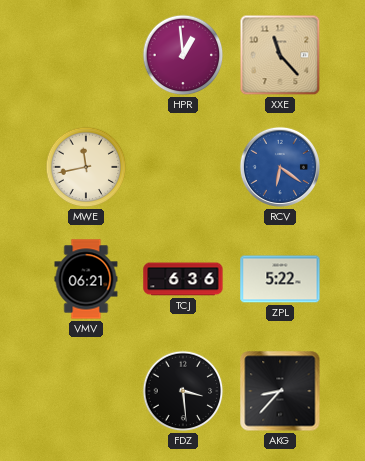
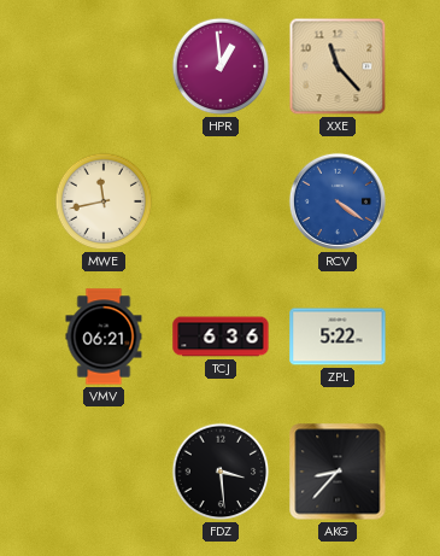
RCV: 6:21 -> 4:21
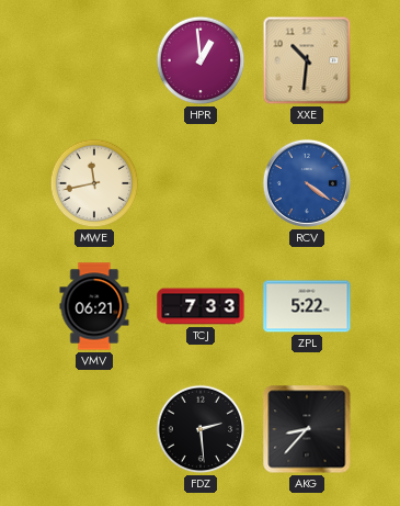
XXE: 11:23 -> 10:31
TCJ: 6:36 -> 7:33
FDZ: 3:29 -> 2:29
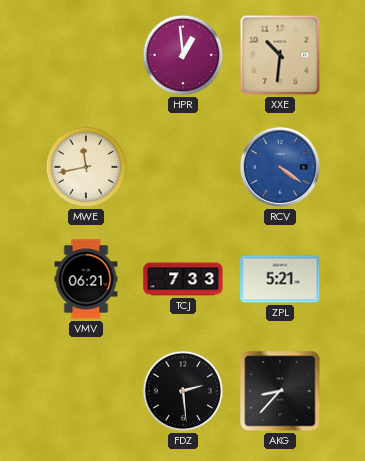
ZPL: 5:22 -> 5:21
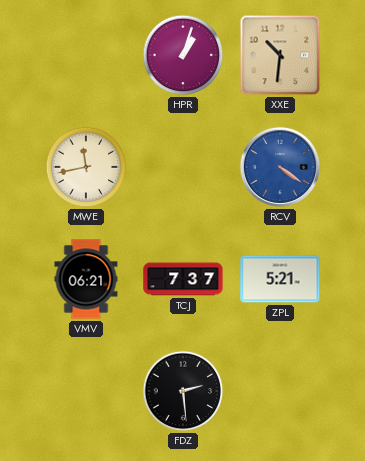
HPR: 12:59 -> 1:03
TCJ: 7:33 -> 7:37
AKG: 8:37 -> none
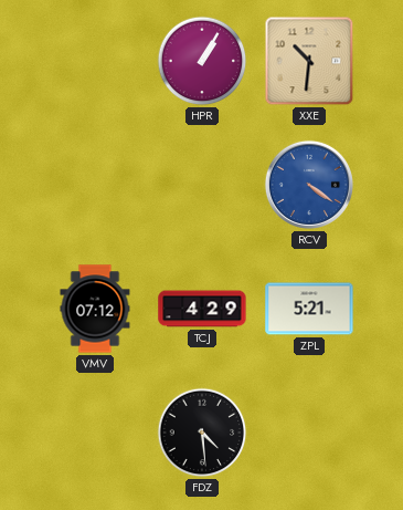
HPR: 1:03 -> 1:05
MWE: 11:43 -> none
VMV: 06:21 -> 07:12
TCJ: 7:37 -> 4:29
FDZ: 2:29 -> 4:29
